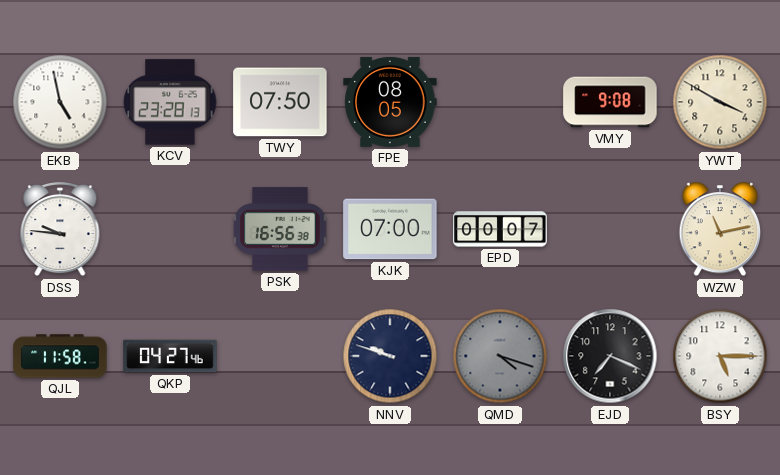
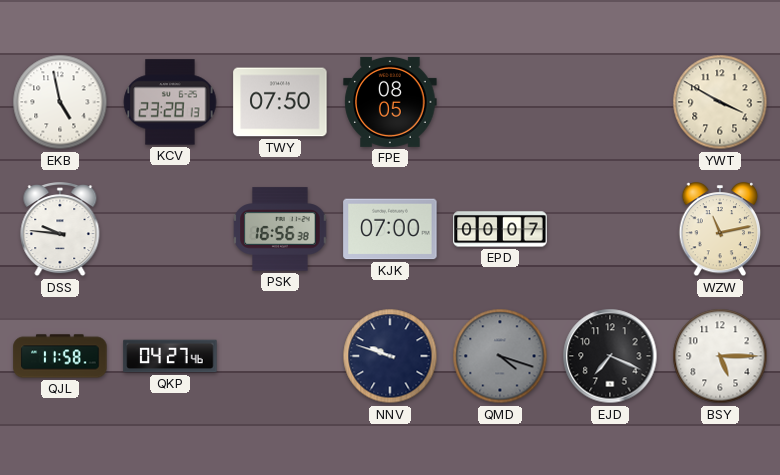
VMY: 9:08 -> none
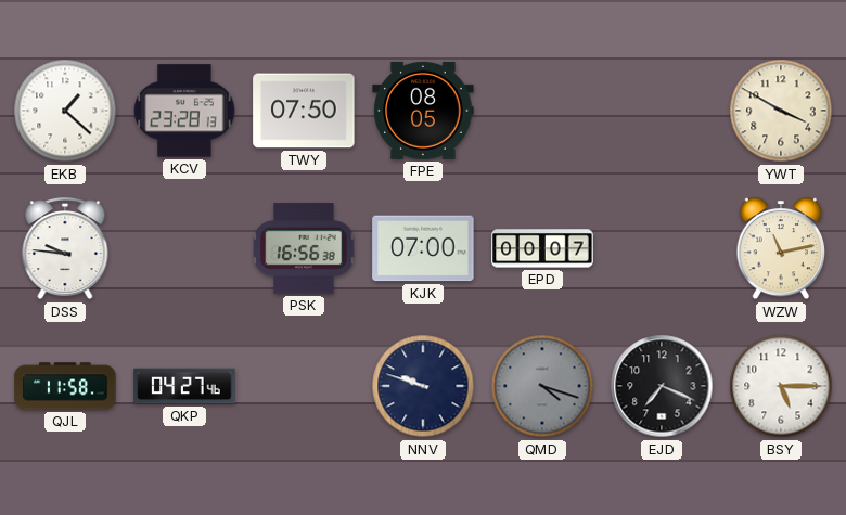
EKB: 4:58 -> 1:22
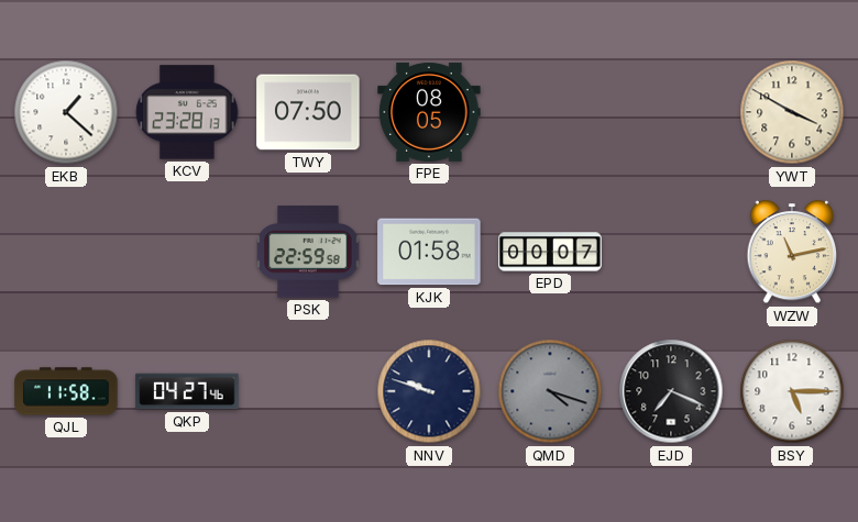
DSS: 9:46 -> none
PSK: 16:56 -> 22:59
KJK: 07:00 -> 01:58
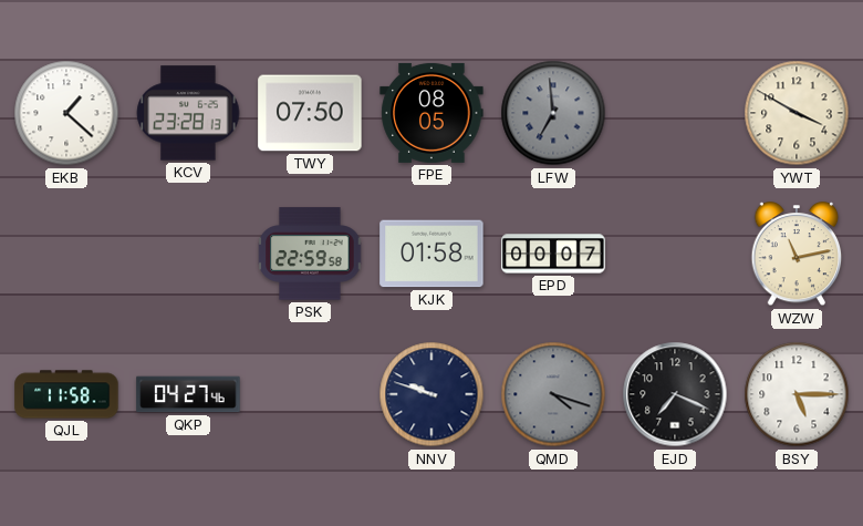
LFW: none -> 6:59
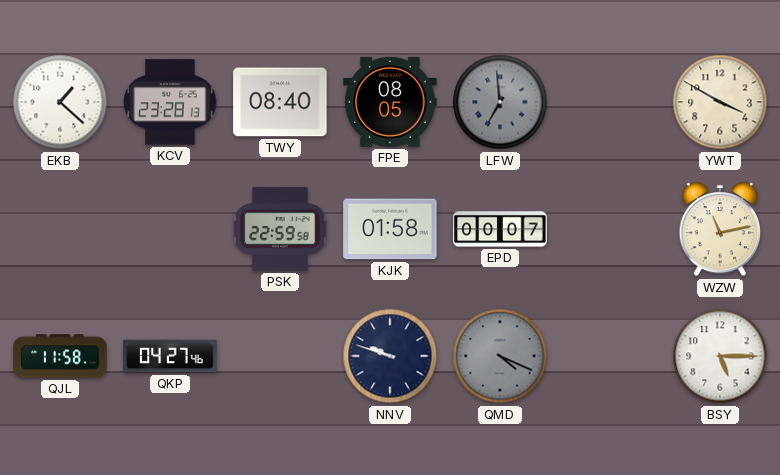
TWY: 07:50 -> 08:40
QMD: 4:18 -> 4:19
EJD: 7:19 -> none
